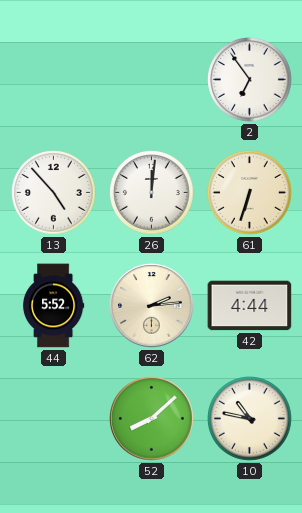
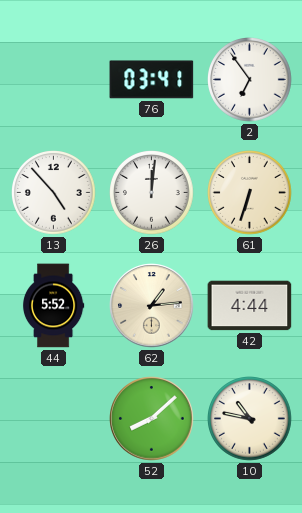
76: none -> 03:41
62: 2:14 -> 1:14
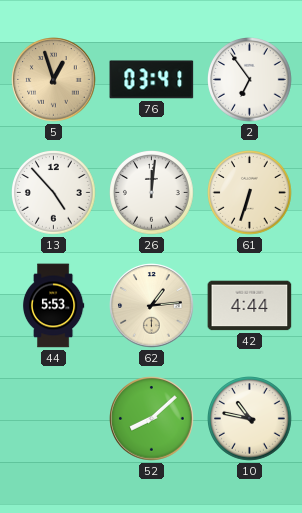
5: none -> 12:57
44: 5:52 -> 5:53
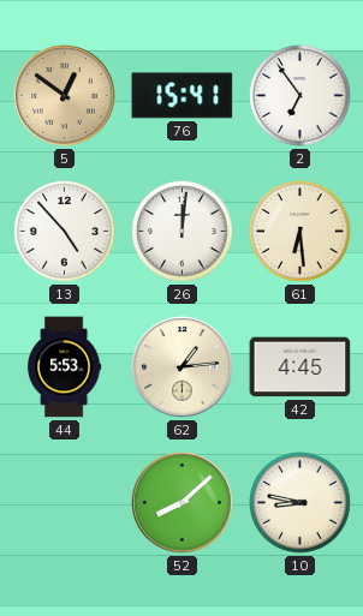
5: 12:57 -> 12:51
76: 03:41 -> 15:41
61: 6:33 -> 6:29
42: 4:44 -> 4:45
10: 10:47 -> 8:47
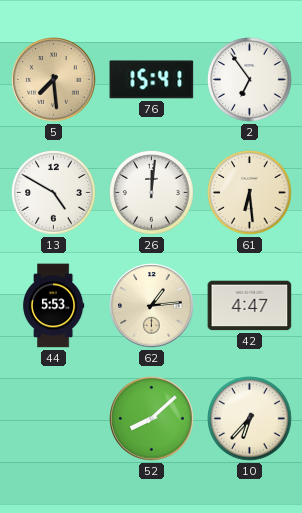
5: 12:51 -> 7:29
13: 4:53 -> 4:50
42: 4:45 -> 4:47
10: 8:47 -> 6:37
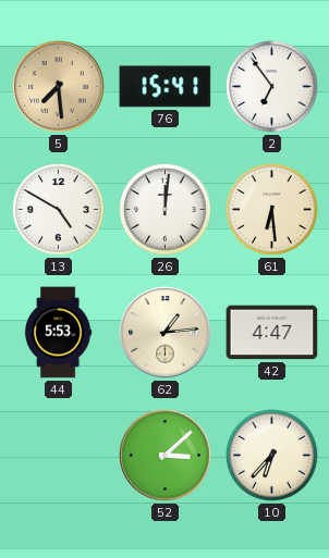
52: 8:08 -> 3:08
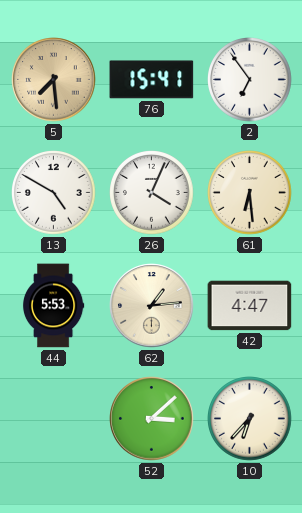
26: 12:01 -> 4:04
